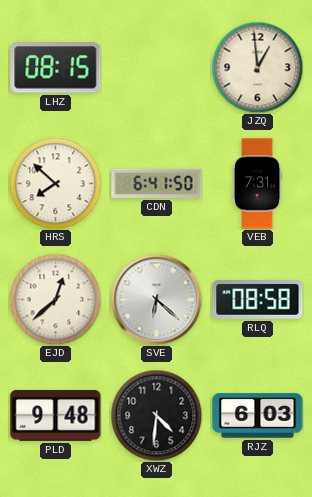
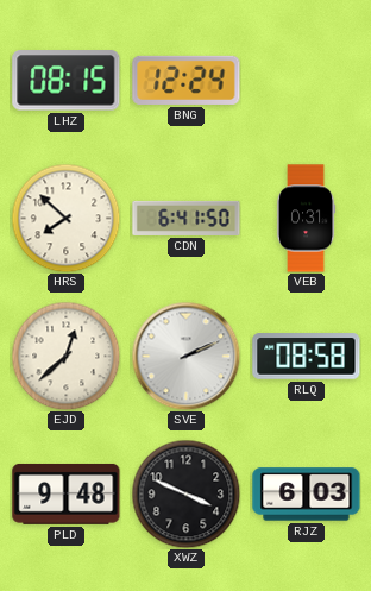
BNG: none -> 12:24
JZQ: 12:59 -> none
VEB: 7:31 -> 0:31
SVE: 6:22 -> 2:11
XWZ: 4:31 -> 3:49
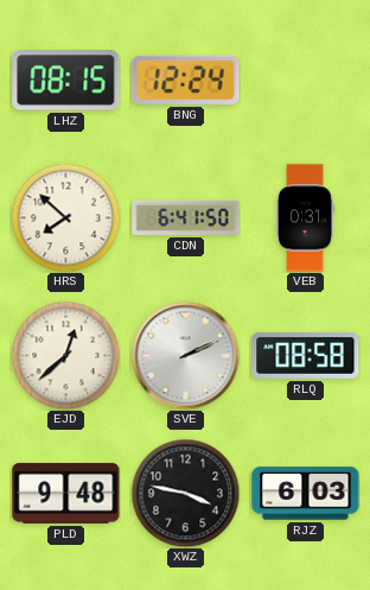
XWZ: 3:49 -> 3:47
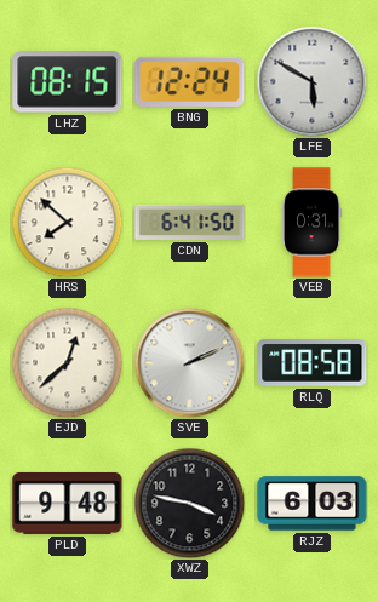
LFE: none -> 5:50
